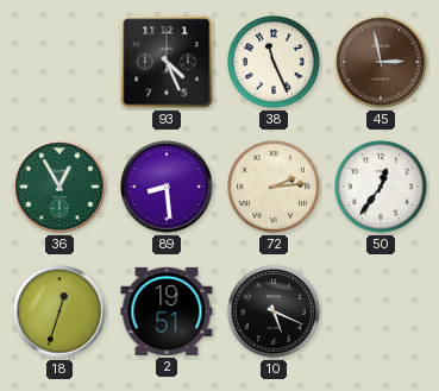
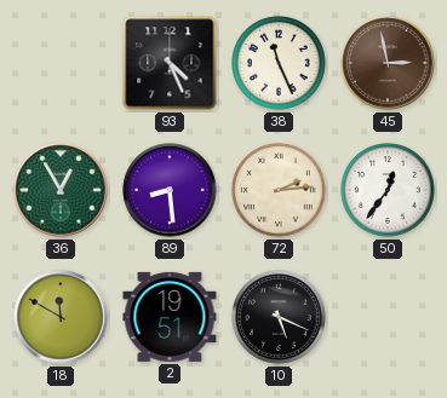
18: 12:33 -> 11:50
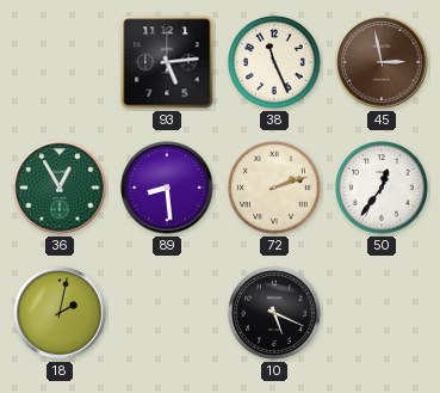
93: 4:26 -> 5:14
72: 2:14 -> 2:12
18: 11:50 -> 2:02
2: 19:51 -> none
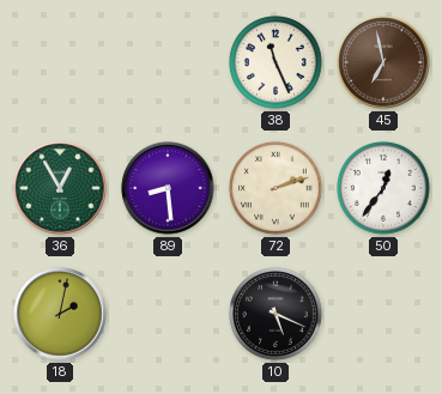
93: 5:14 -> none
45: 2:58 -> 6:58
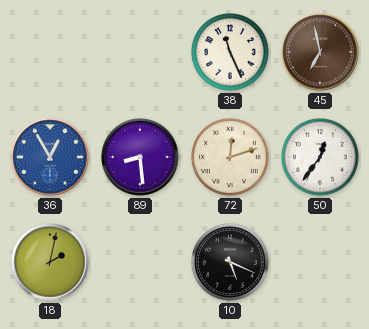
36 dial: green -> blue
72: 2:12 -> 12:12
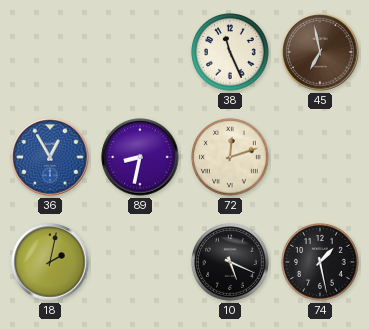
89: 8:29 -> 8:32
50: 12:36 -> none
74: none -> 1:28
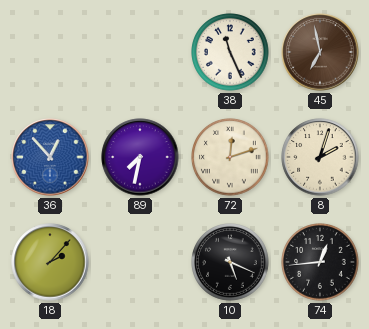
36: 12:55 -> 12:53
89: 8:32 -> 7:32
8: none -> 2:03
18: 2:02 -> 2:07
74: 1:28 -> 12:44
